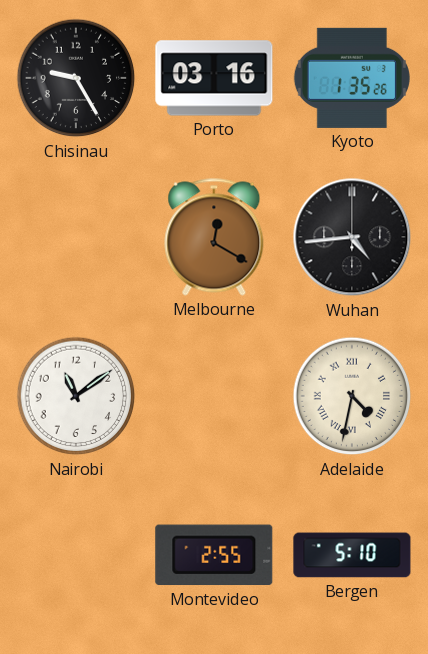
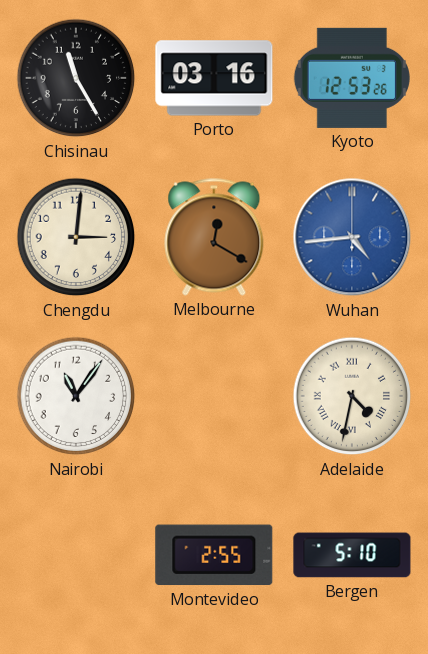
Chisinau: 9:25 -> 11:25
Kyoto: 1:35 -> 12:53
Chengdu: none -> 3:01
Wuhan dial: black -> blue
Nairobi: 11:09 -> 11:06
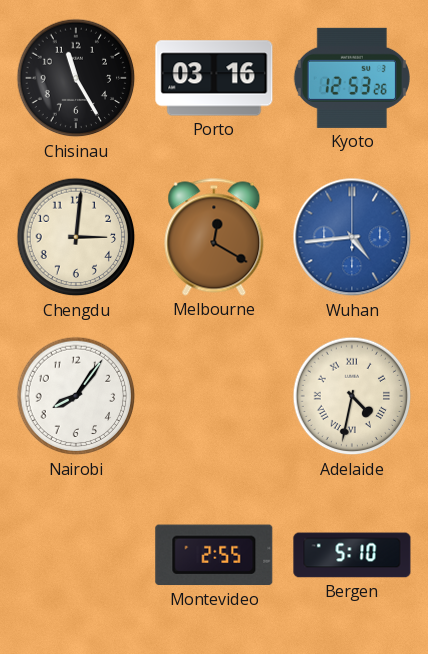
Nairobi: 11:06 -> 8:06
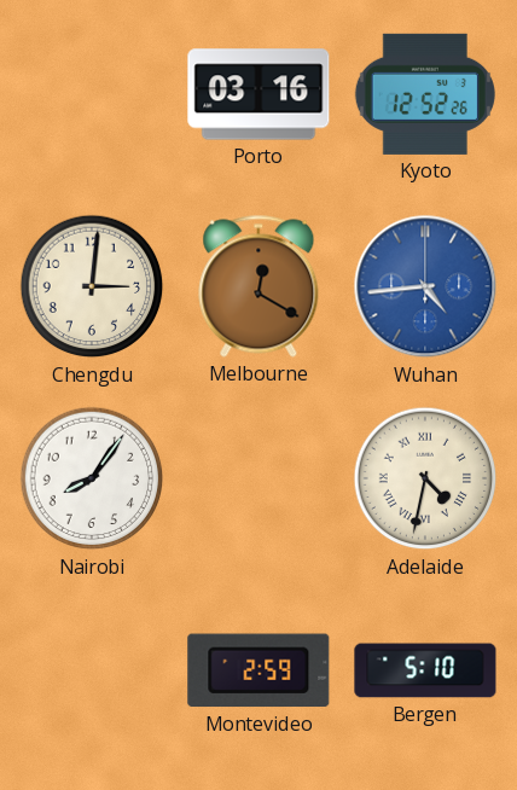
Chisinau: 11:25 -> none
Kyoto: 12:53 -> 12:52
Montevideo: 2:55 -> 2:59
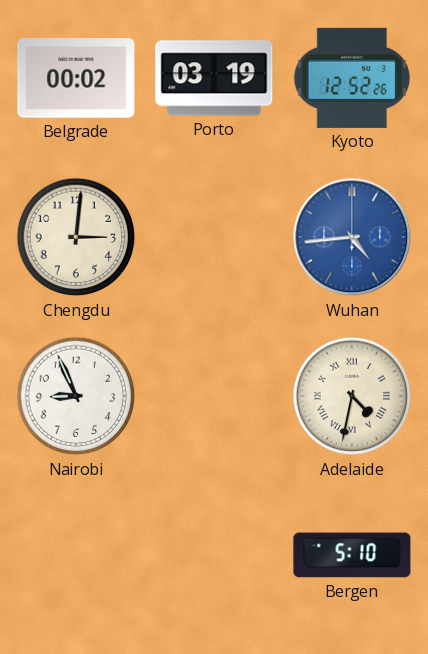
Belgrade: none -> 00:02
Porto: 03:16 -> 03:19
Melbourne: 12:20 -> none
Nairobi: 8:06 -> 8:56
Montevideo: 2:59 -> none
